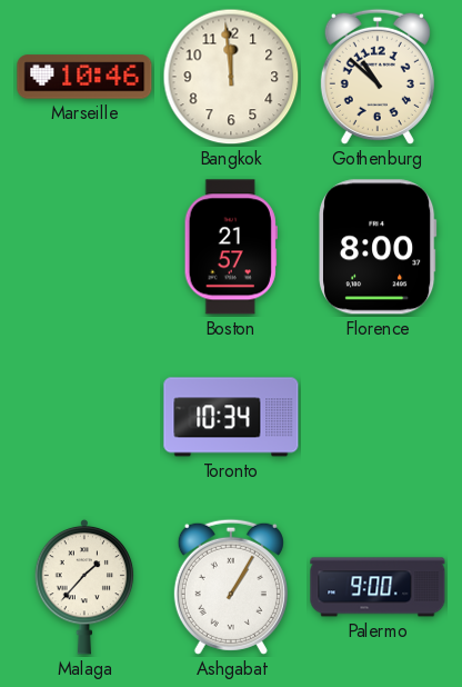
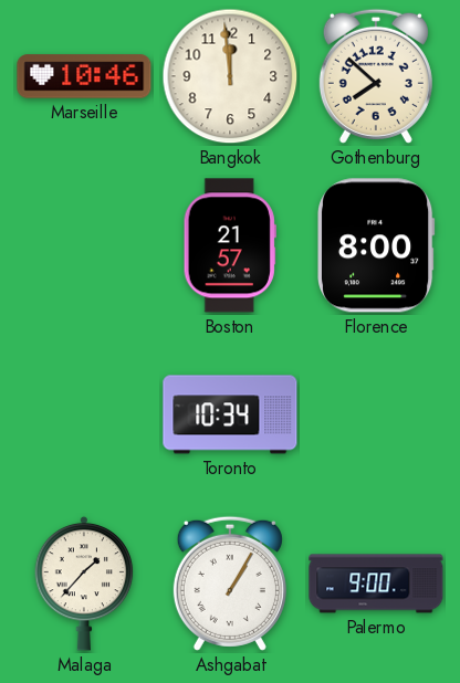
Gothenburg: 10:52 -> 7:52
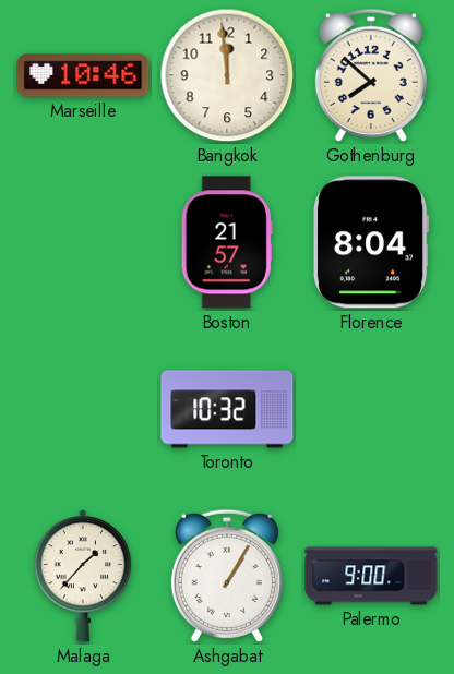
Florence: 8:00 -> 8:04
Toronto: 10:34 -> 10:32
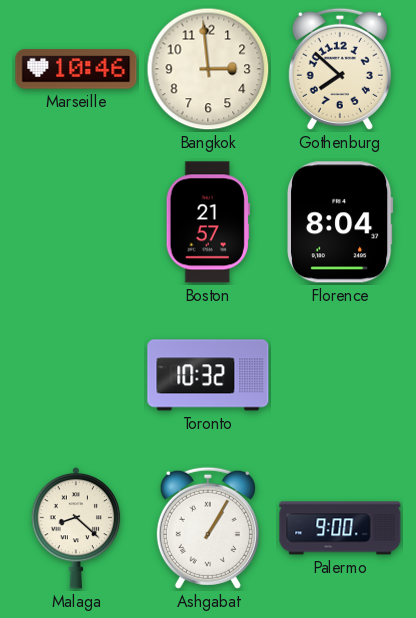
Bangkok: 11:59 -> 2:59
Malaga: 1:37 -> 8:22
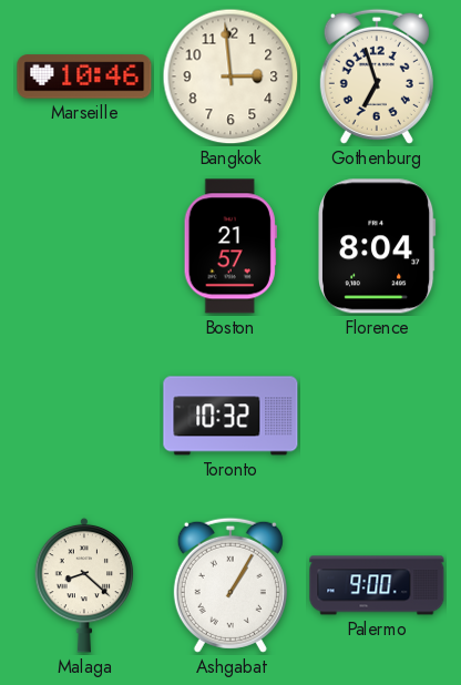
Gothenburg: 7:52 -> 6:57
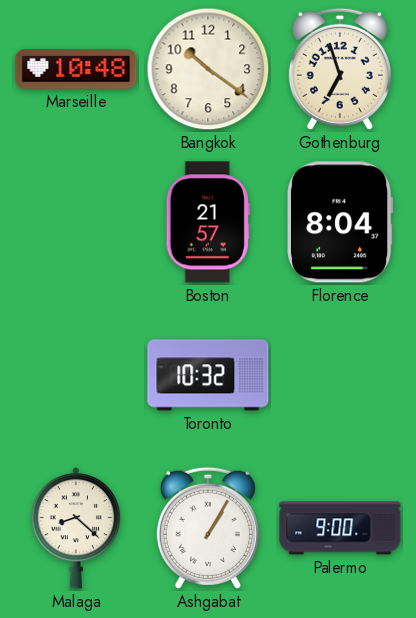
Marseille: 10:46 -> 10:48
Bangkok: 2:59 -> 10:21
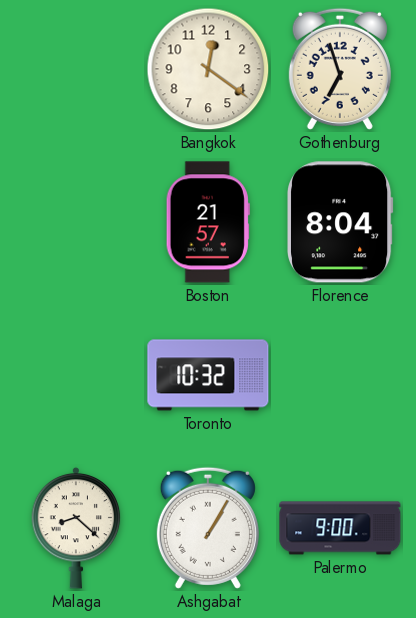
Marseille: 10:48 -> none
Bangkok: 10:21 -> 12:21
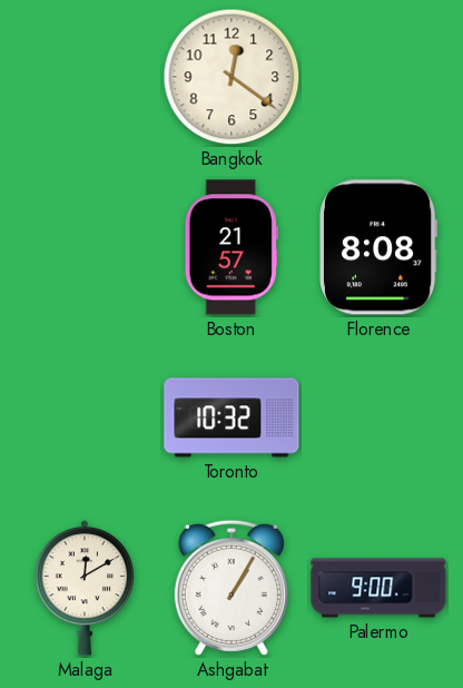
Gothenburg: 6:57 -> none
Florence: 8:04 -> 8:08
Malaga: 8:22 -> 12:10
